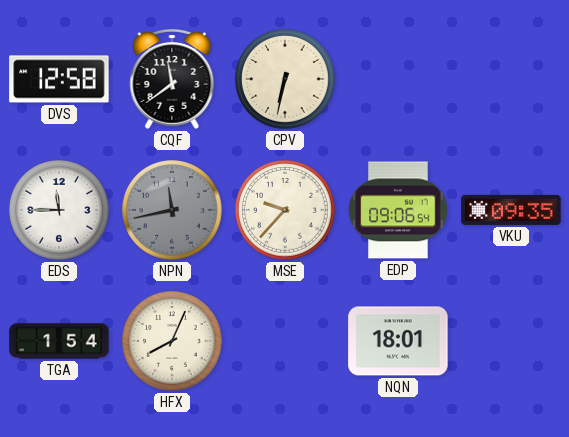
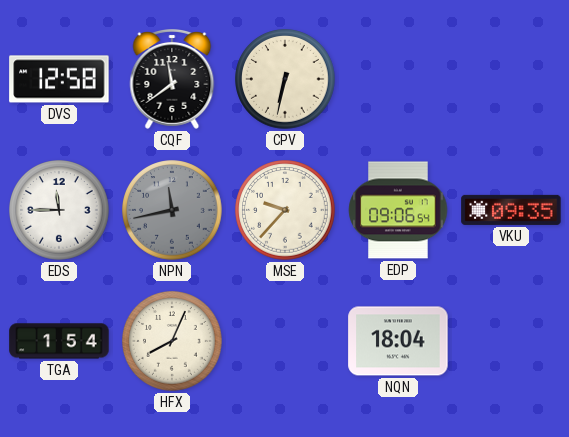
NQN: 18:01 -> 18:04
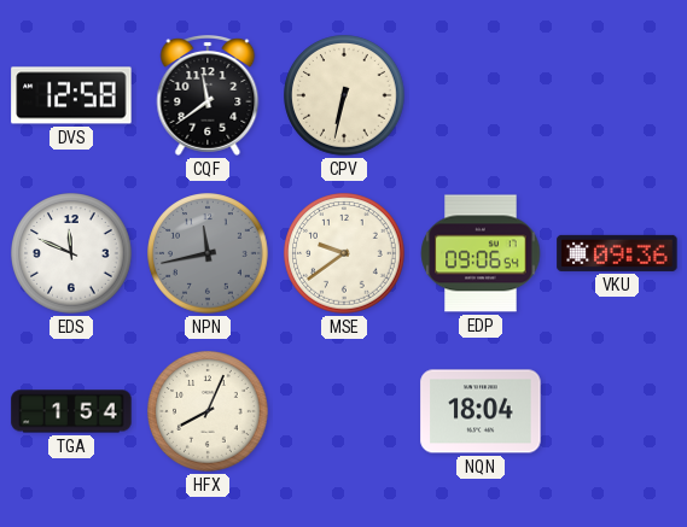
EDS: 11:45 -> 11:49
MSE: 9:37 -> 9:39
VKU: 09:35 -> 09:36
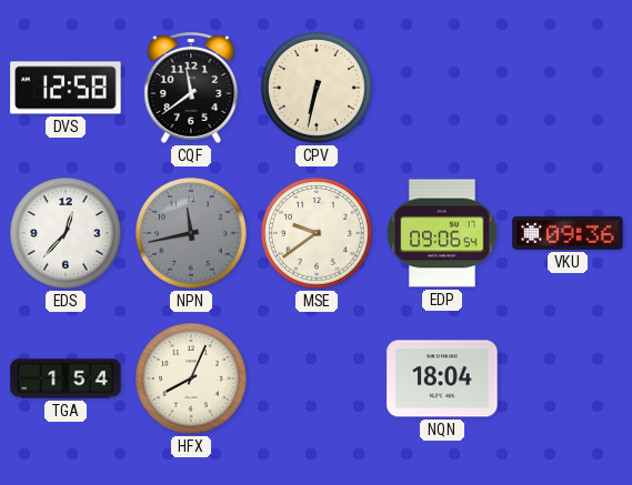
EDS: 11:49 -> 12:37
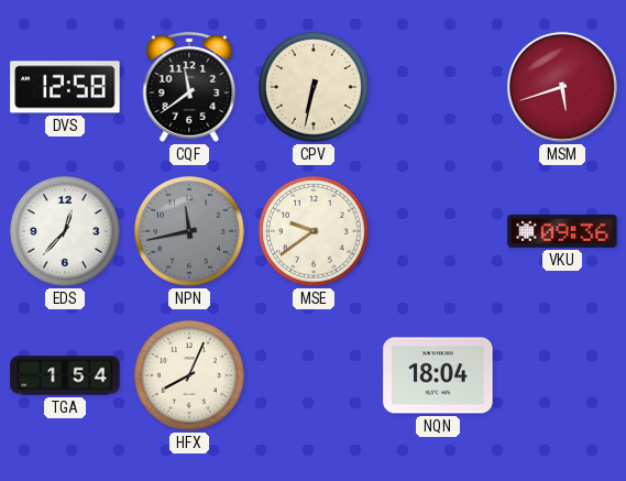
MSM: none -> 5:42
EDP: 09:06 -> none
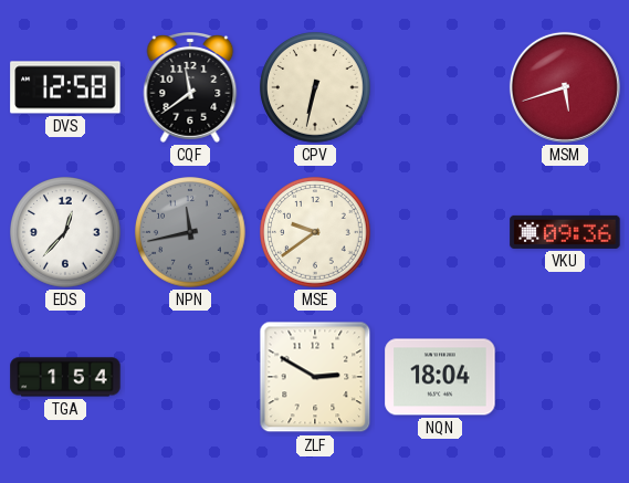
HFX: 8:04 -> none
ZLF: none -> 2:50
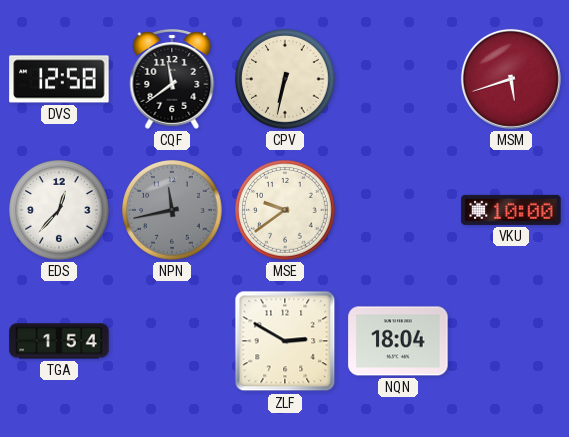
VKU: 09:36 -> 10:00
